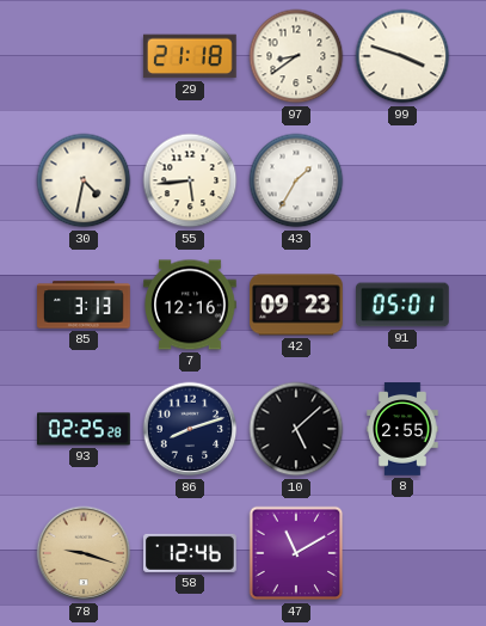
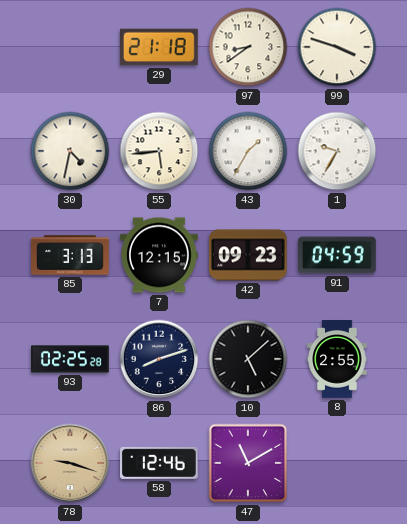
1: none -> 9:35
7: 12:16 -> 12:15
91: 05:01 -> 04:59
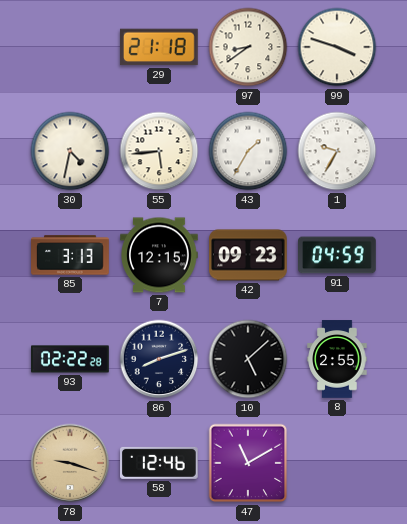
93: 02:25 -> 02:22
